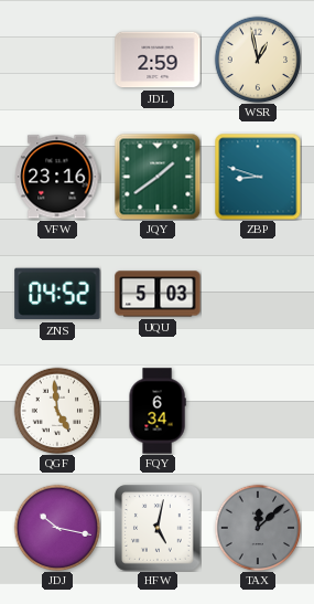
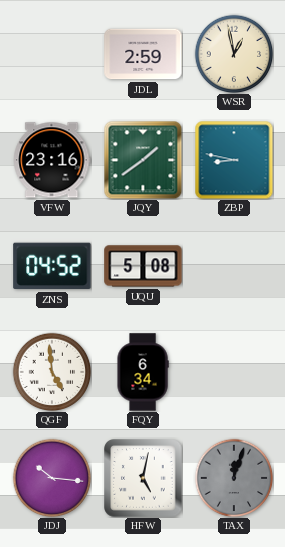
ZBP: 8:48 -> 8:47
UQU: 5:03 -> 5:08
JDJ: 10:17 -> 10:16
TAX: 12:08 -> 12:03
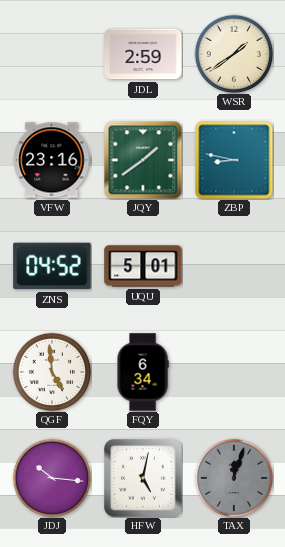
WSR: 12:58 -> 1:39
UQU: 5:08 -> 5:01
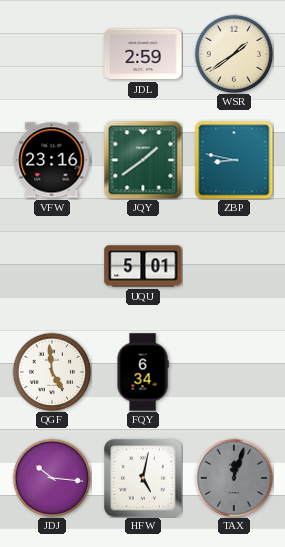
ZNS: 04:52 -> none
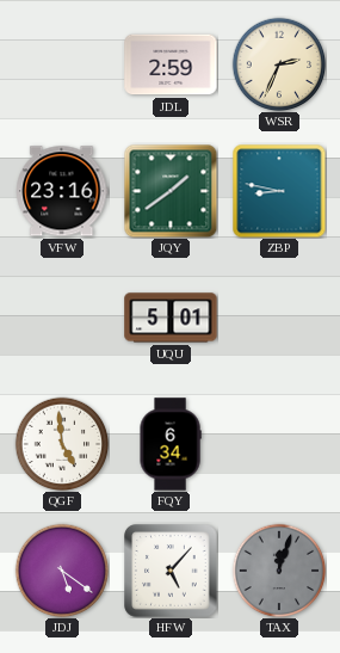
WSR: 1:39 -> 2:34
JDJ: 10:16 -> 5:21
HFW: 5:02 -> 5:07
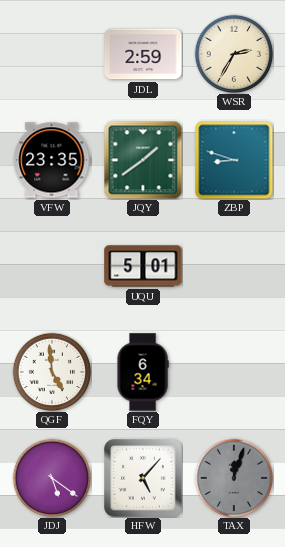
WSR: 2:34 -> 2:35
VFW: 23:16 -> 23:35
ZBP: 8:47 -> 8:48
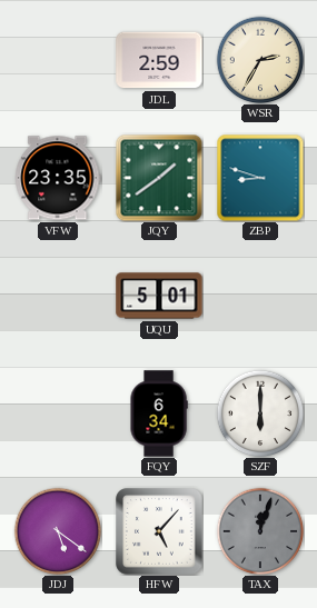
QGF: 4:59 -> none
SZF: none -> 6:00
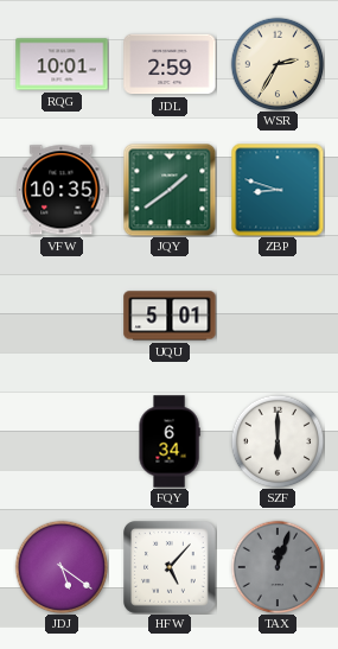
RQG: none -> 10:01
VFW: 23:35 -> 10:35
